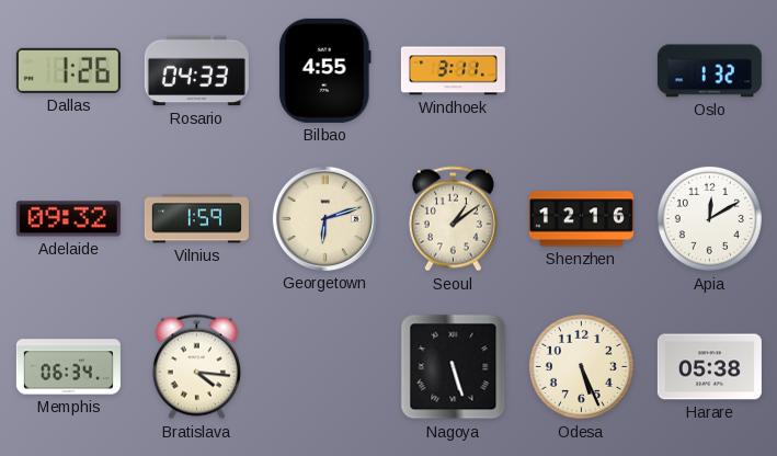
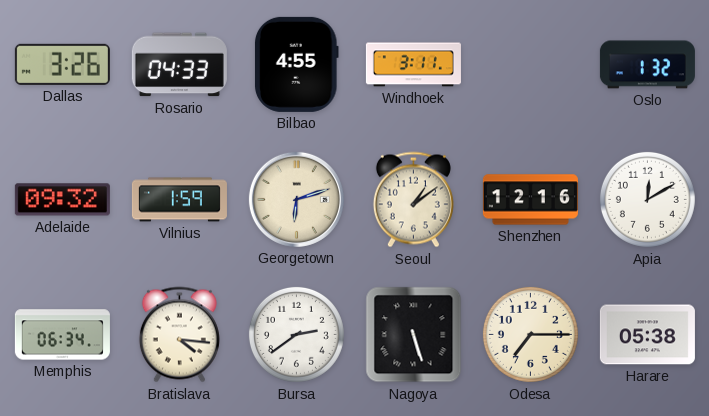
Dallas: 1:26 -> 3:26
Bursa: none -> 2:39
Odesa: 5:26 -> 7:15
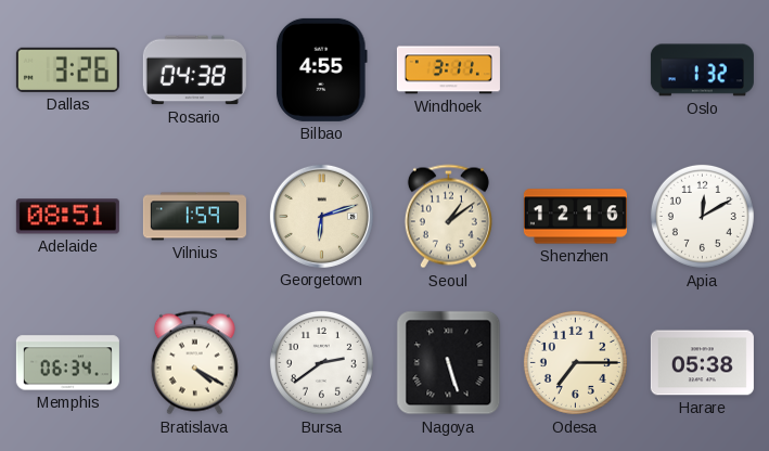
Rosario: 04:33 -> 04:38
Adelaide: 09:32 -> 08:51
Bratislava: 4:16 -> 4:20
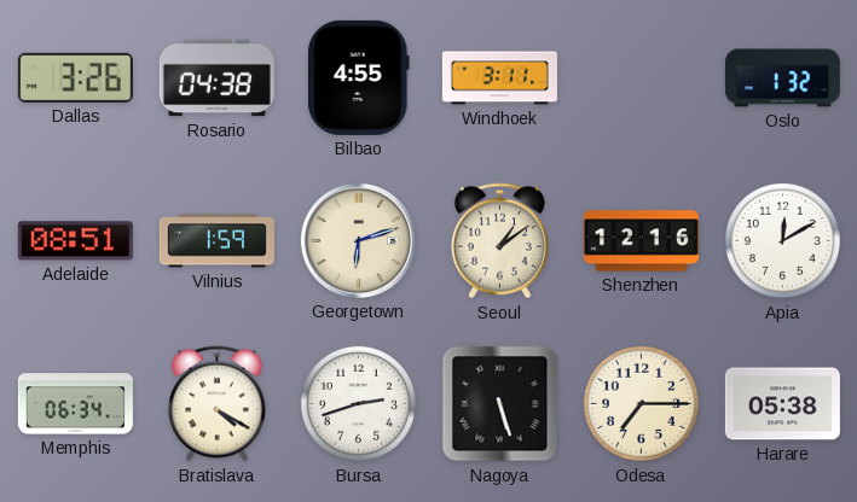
Bursa: 2:39 -> 2:42
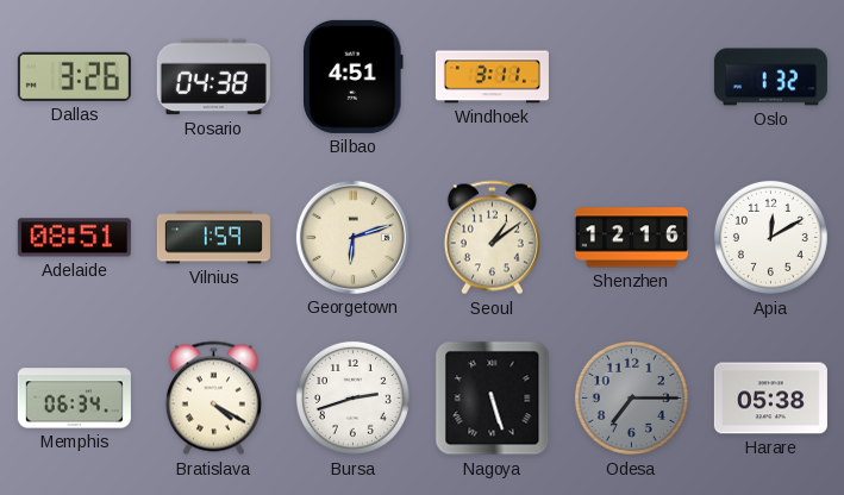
Bilbao: 4:55 -> 4:51
Odesa dial: cream -> grey
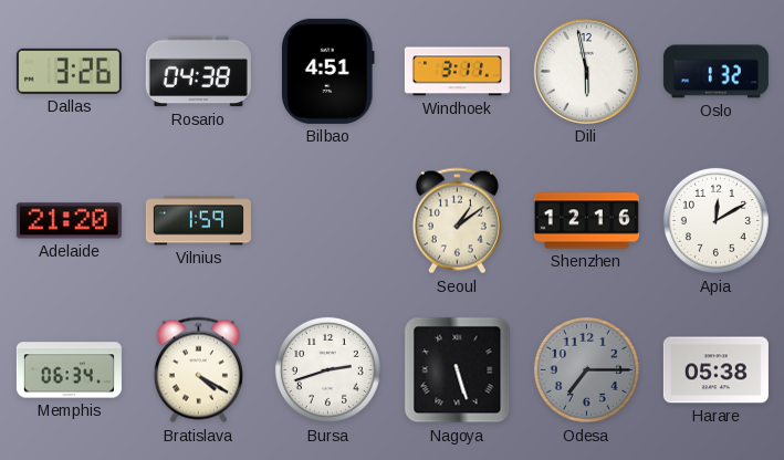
Dili: none -> 5:58
Adelaide: 08:51 -> 21:20
Georgetown: 6:12 -> none
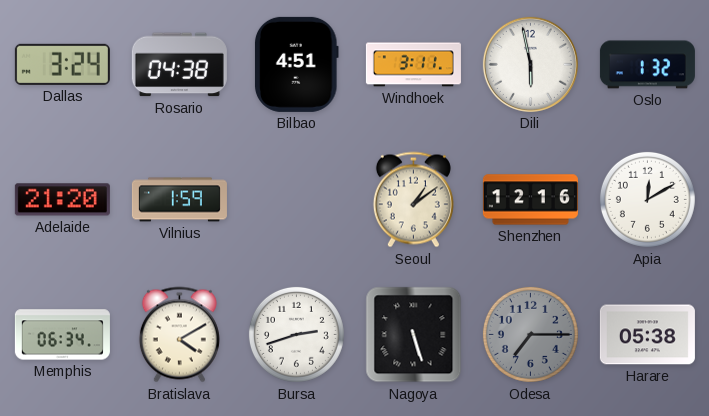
Dallas: 3:26 -> 3:24
Bratislava: 4:20 -> 4:10
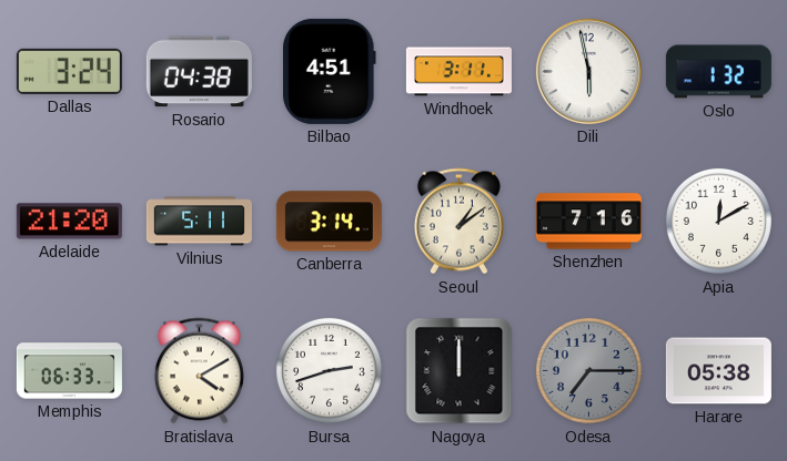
Vilnius: 1:59 -> 5:11
Canberra: none -> 3:14
Shenzhen: 12:16 -> 7:16
Memphis: 06:34 -> 06:33
Nagoya: 5:27 -> 12:00
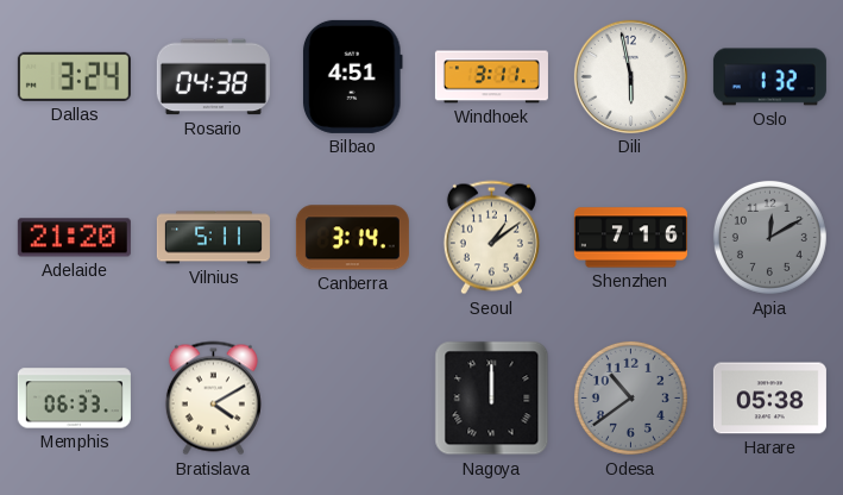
Apia dial: white -> grey
Bursa: 2:42 -> none
Odesa: 7:15 -> 10:39
